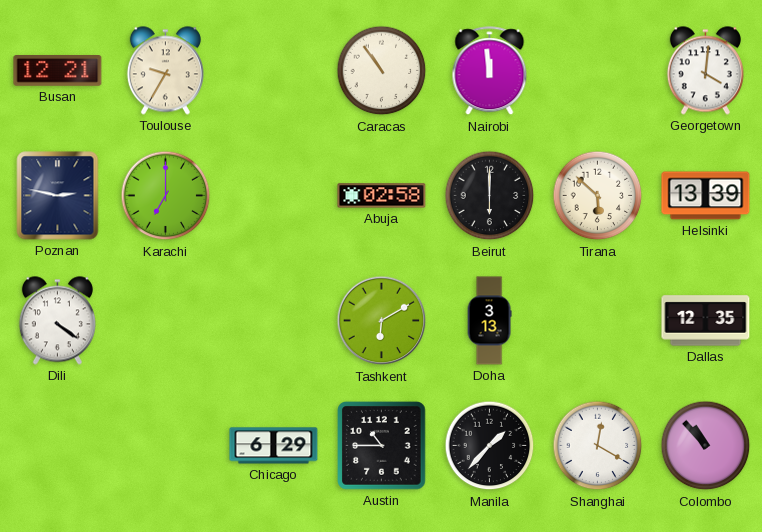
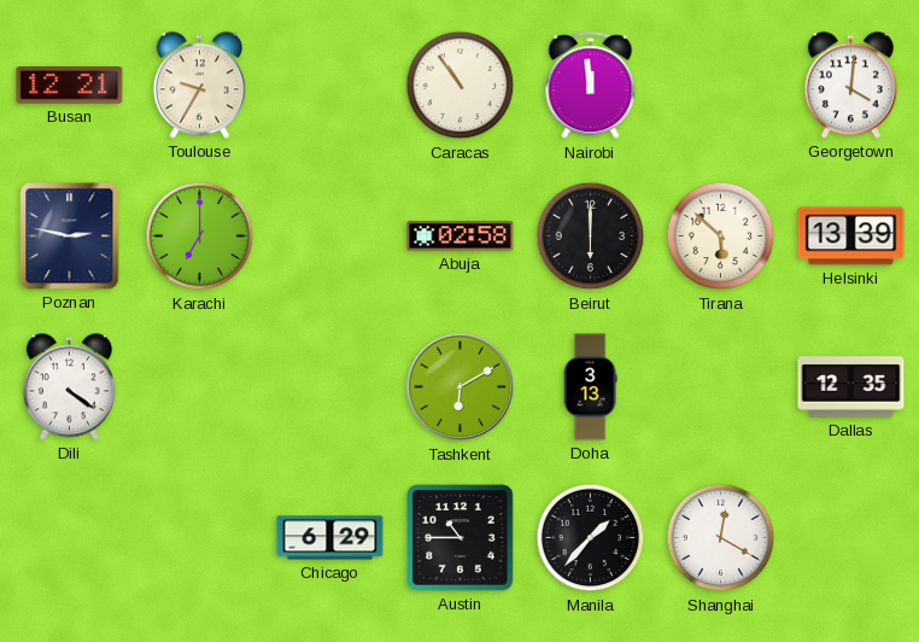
Colombo: 10:53 -> none
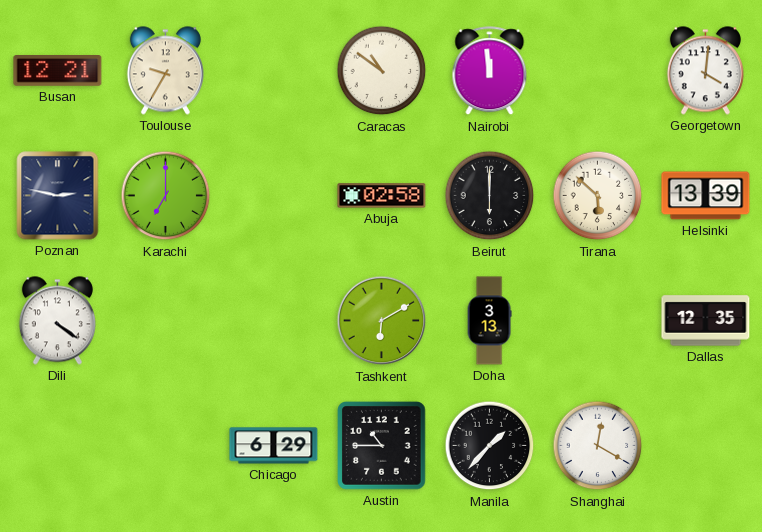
Caracas: 10:54 -> 10:51
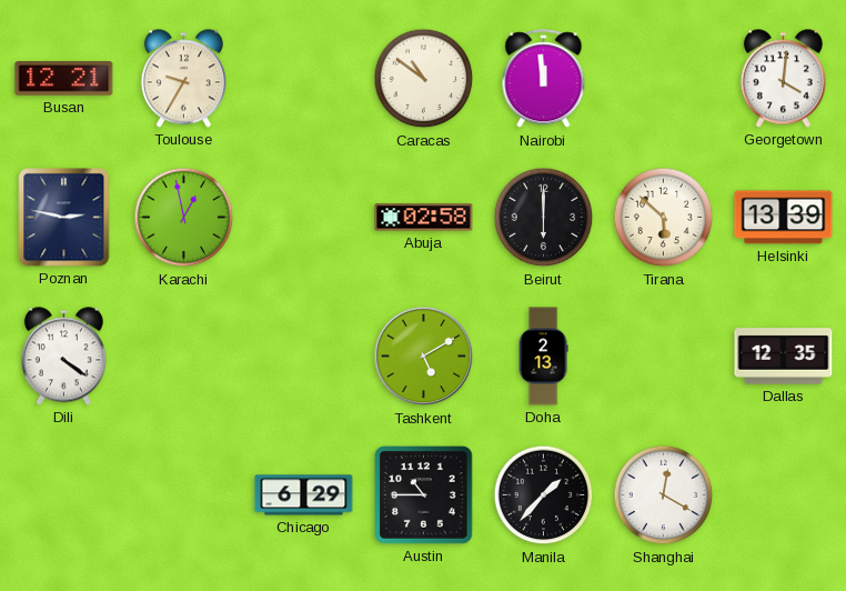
Karachi: 7:00 -> 12:58
Tashkent: 6:10 -> 5:10
Doha: 3:13 -> 2:13
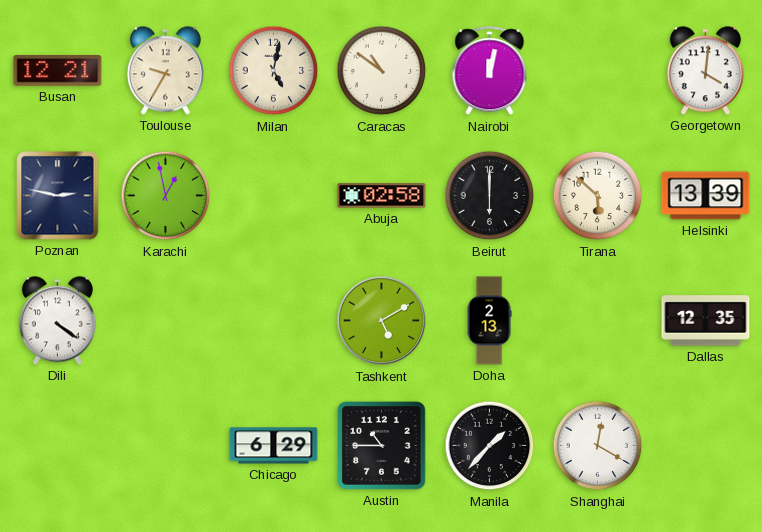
Milan: none -> 5:02
Nairobi: 11:59 -> 12:02
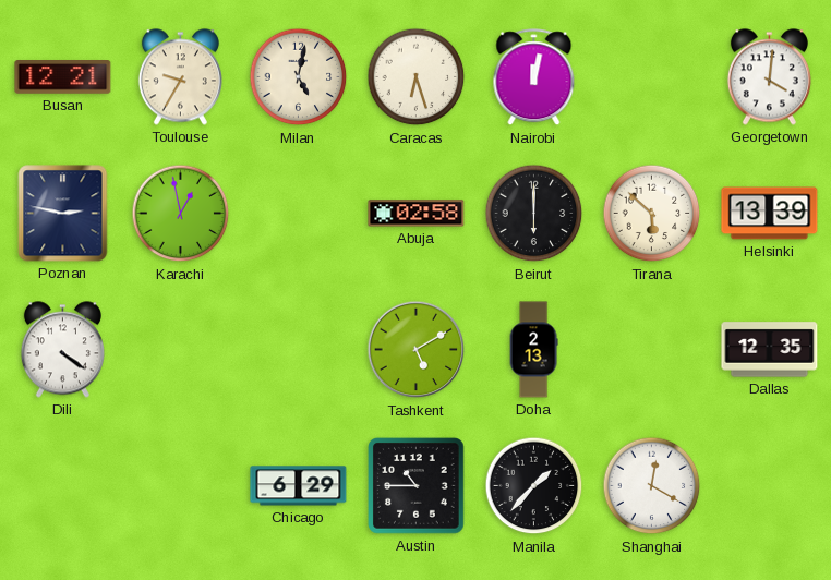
Caracas: 10:51 -> 6:27
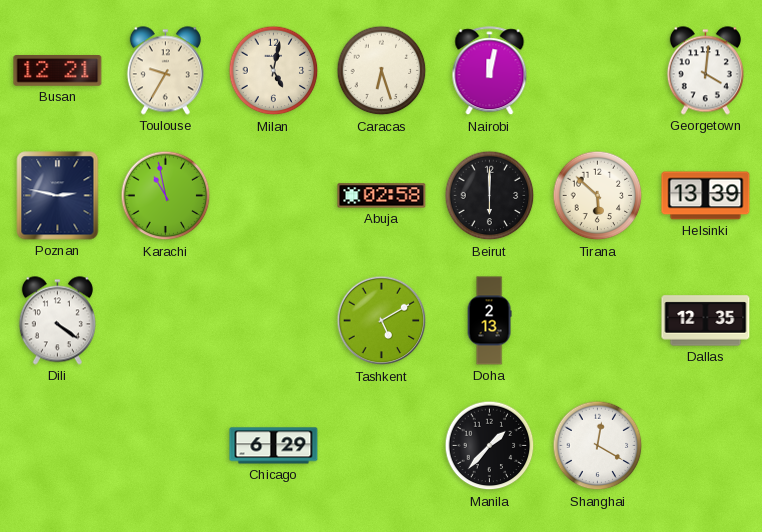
Karachi: 12:58 -> 10:58
Austin: 10:45 -> none
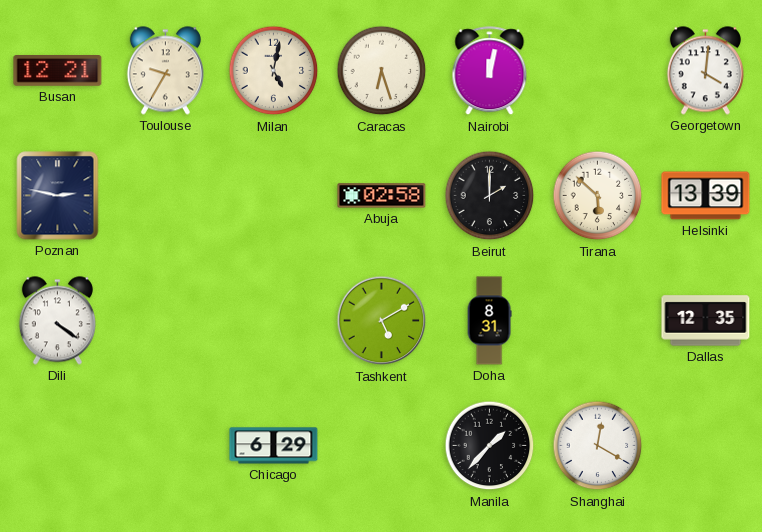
Karachi: 10:58 -> none
Beirut: 6:00 -> 2:00
Doha: 2:13 -> 8:31
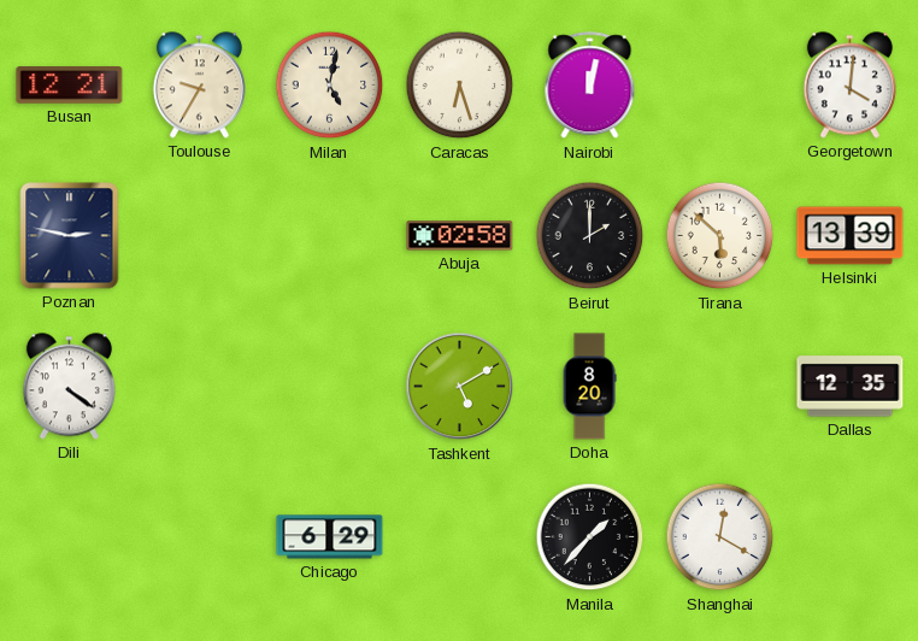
Doha: 8:31 -> 8:20
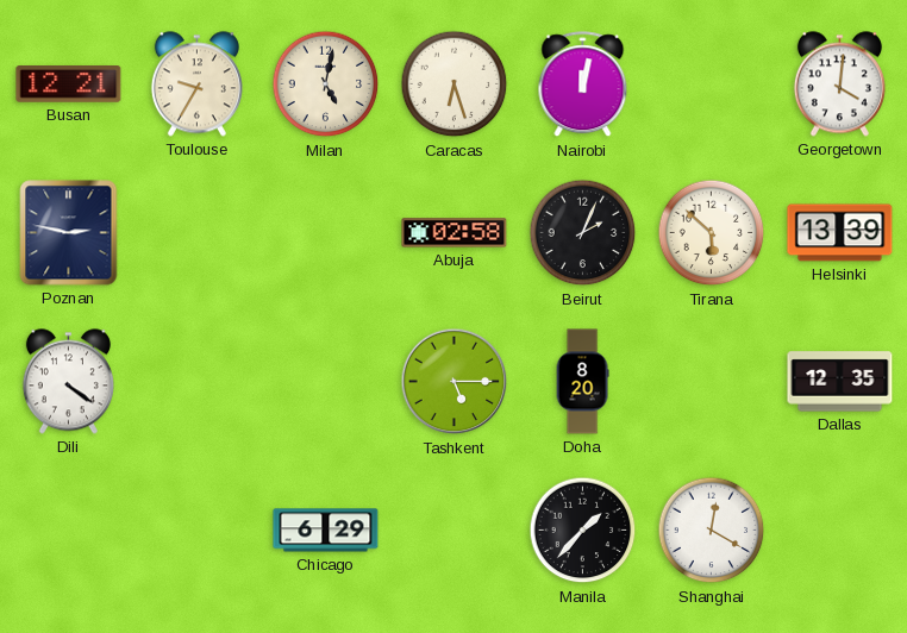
Beirut: 2:00 -> 2:04
Tashkent: 5:10 -> 5:15
